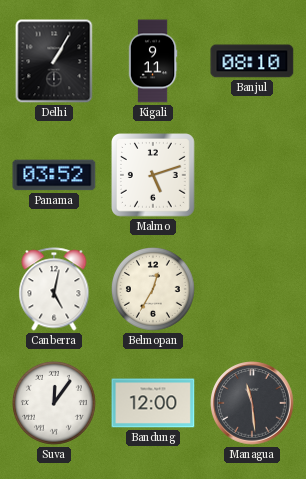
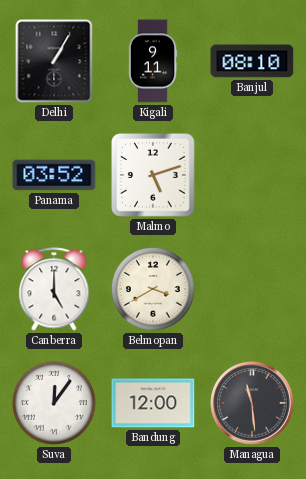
Canberra: 5:02 -> 5:00
Belmopan: 12:35 -> 3:40
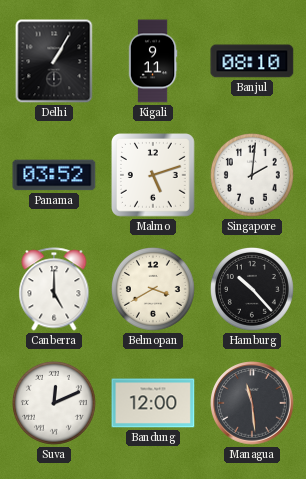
Singapore: none -> 2:01
Hamburg: none -> 10:23
Suva: 12:06 -> 12:11
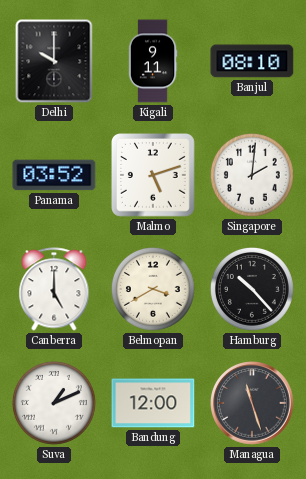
Delhi: 1:05 -> 10:00
Suva: 12:11 -> 1:11
Managua: 11:29 -> 11:27
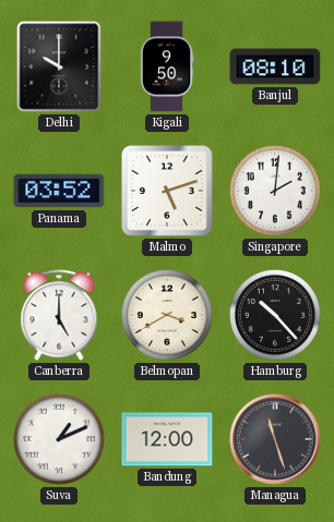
Kigali: 9:11 -> 9:50
